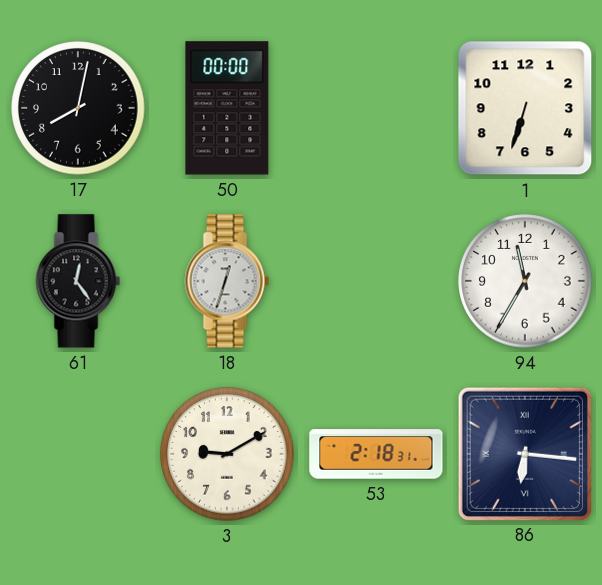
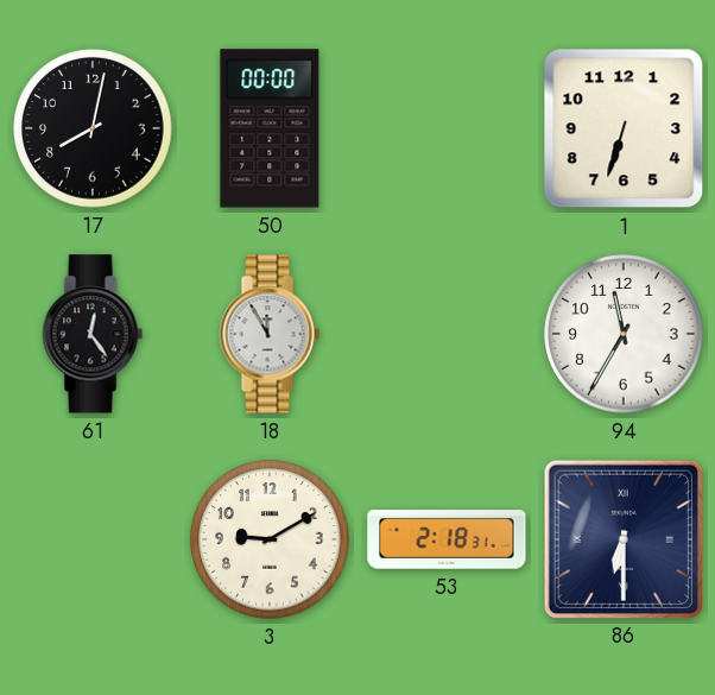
18: 12:33 -> 11:55
86: 6:16 -> 6:30
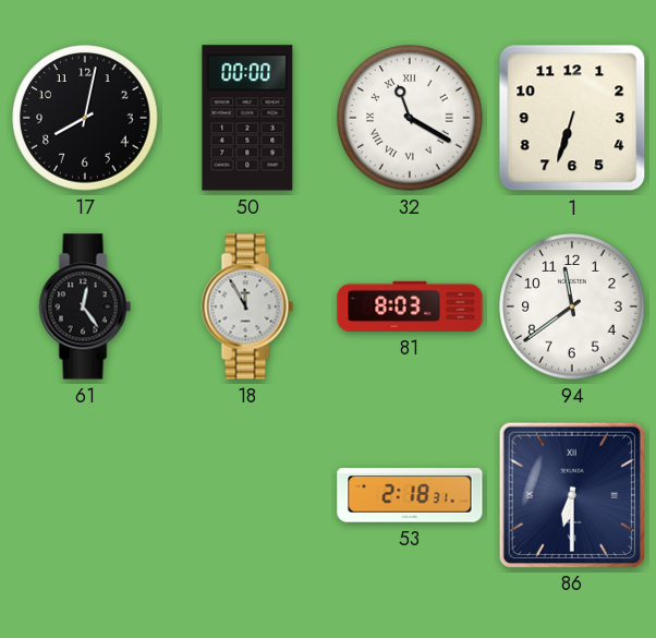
32: none -> 11:20
81: none -> 8:03
94: 11:35 -> 11:39
3: 9:10 -> none
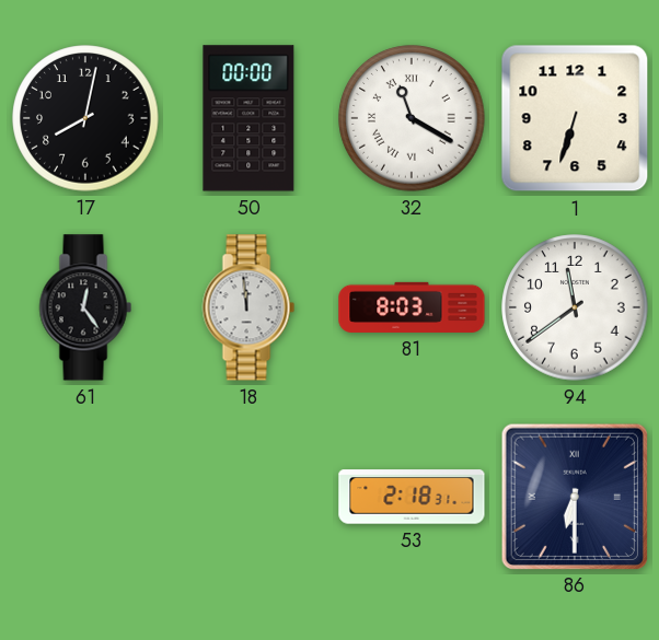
18: 11:55 -> 11:59
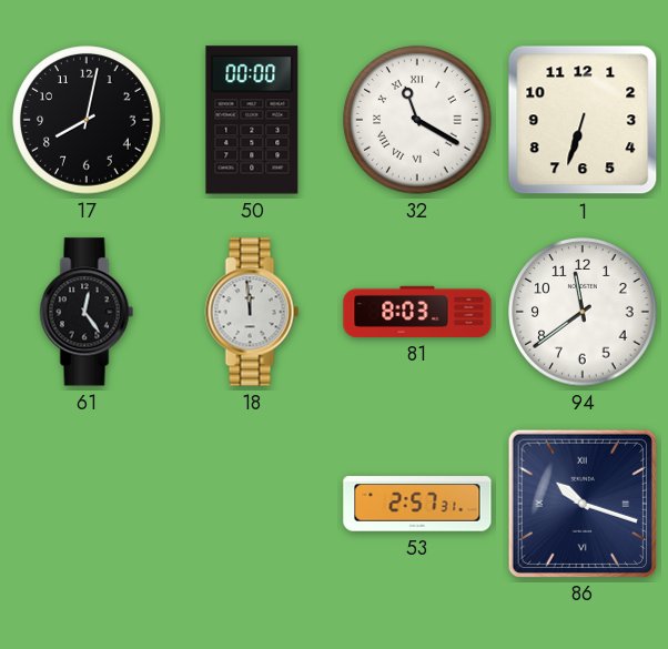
53: 2:18 -> 2:57
86: 6:30 -> 10:18
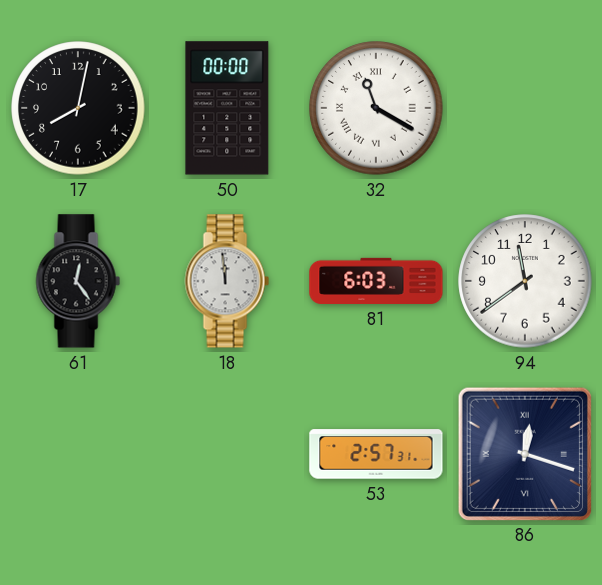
1: 6:33 -> none
81: 8:03 -> 6:03
86: 10:18 -> 12:18
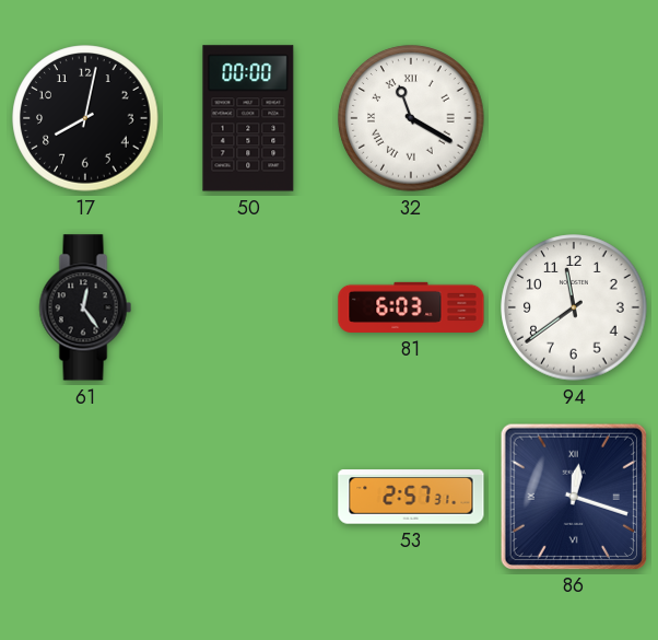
18: 11:59 -> none
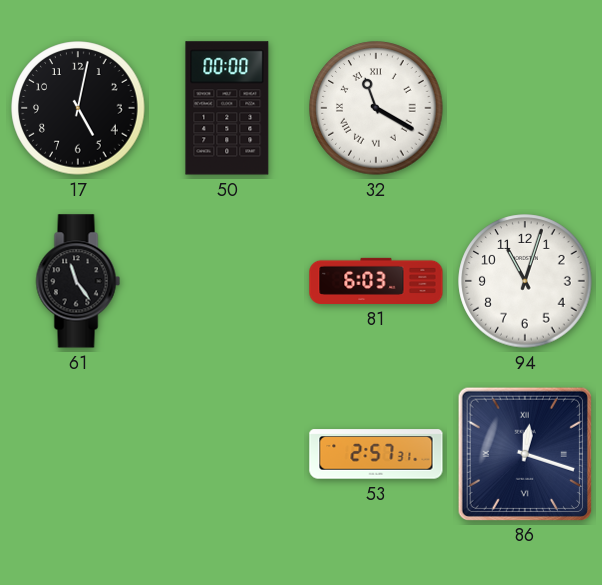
17: 8:02 -> 5:02
61: 12:24 -> 11:24
94: 11:39 -> 11:03
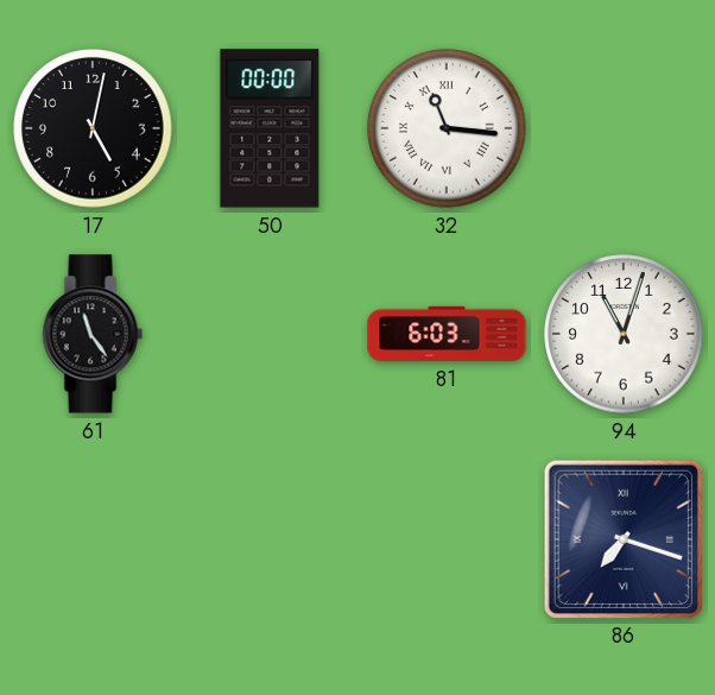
32: 11:20 -> 11:16
53: 2:57 -> none
86: 12:18 -> 7:18
